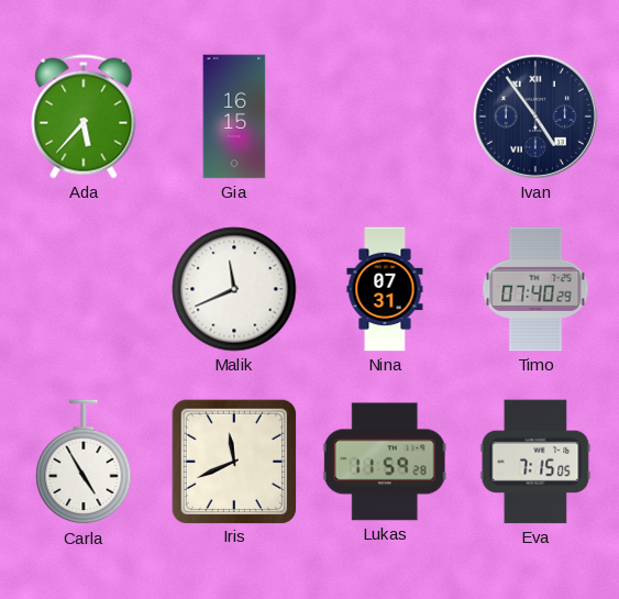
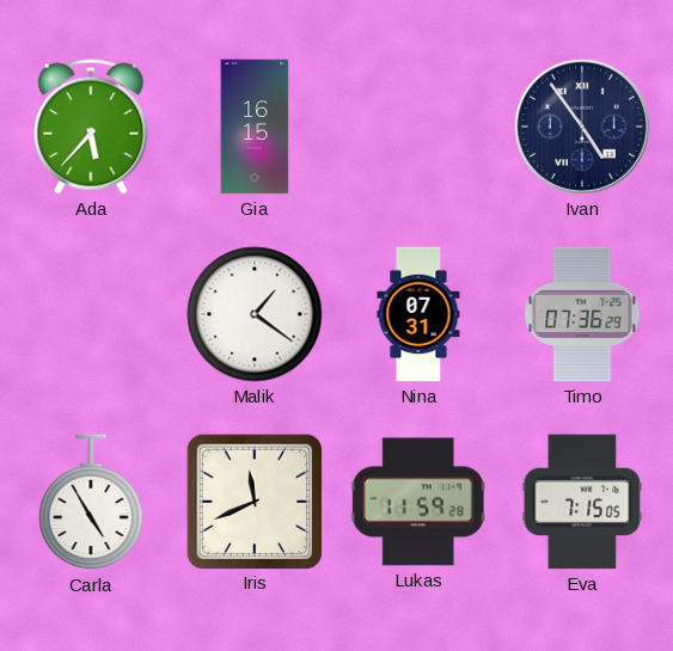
Malik: 11:41 -> 1:21
Timo: 07:40 -> 07:36
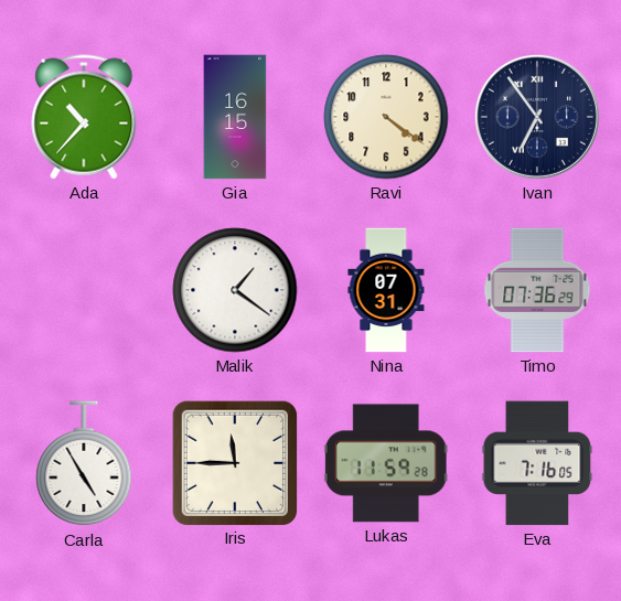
Ada: 5:37 -> 10:37
Ravi: none -> 4:21
Ivan: 4:54 -> 6:54
Iris: 11:41 -> 11:45
Eva: 7:15 -> 7:16
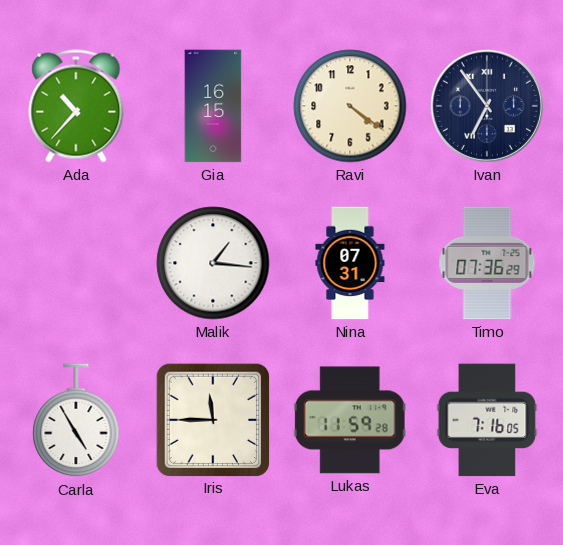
Malik: 1:21 -> 1:16
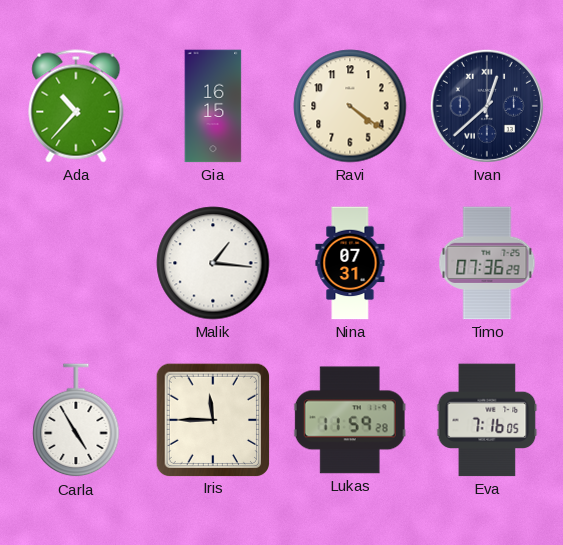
Ivan: 6:54 -> 12:38
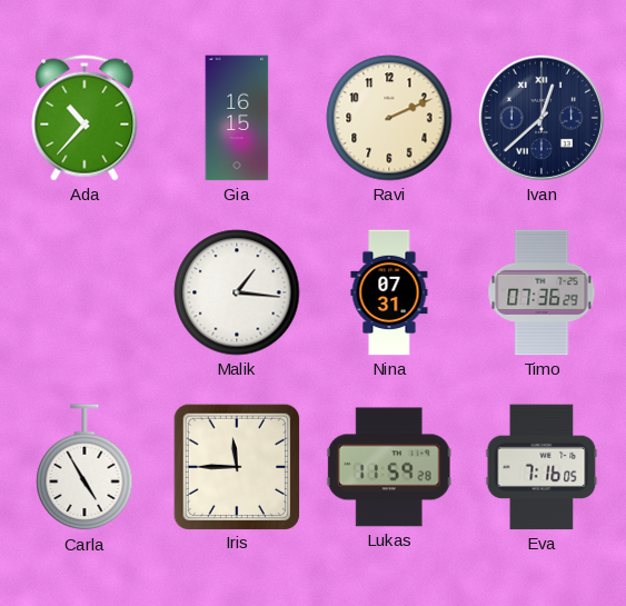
Ravi: 4:21 -> 2:11
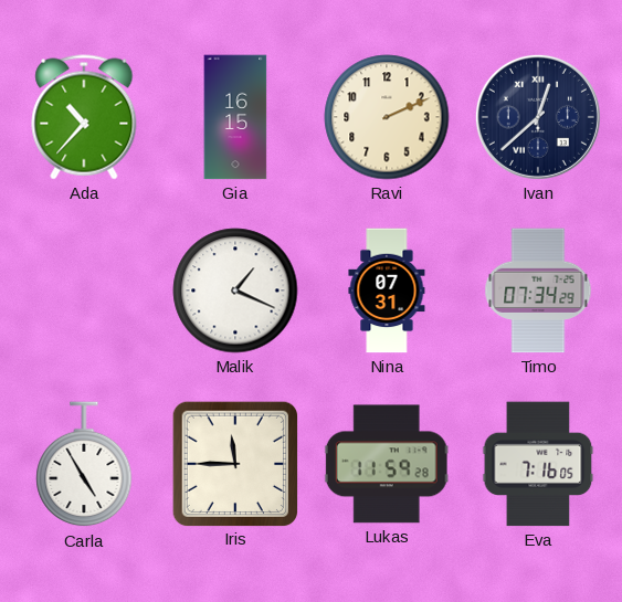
Malik: 1:16 -> 1:19
Timo: 07:36 -> 07:34
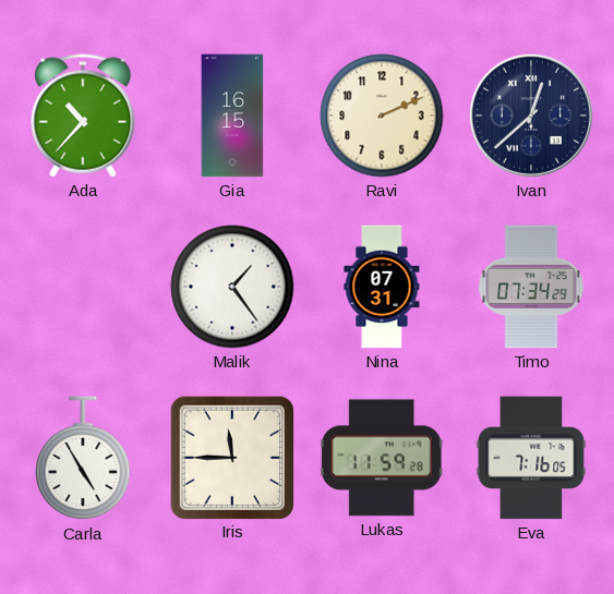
Malik: 1:19 -> 1:24
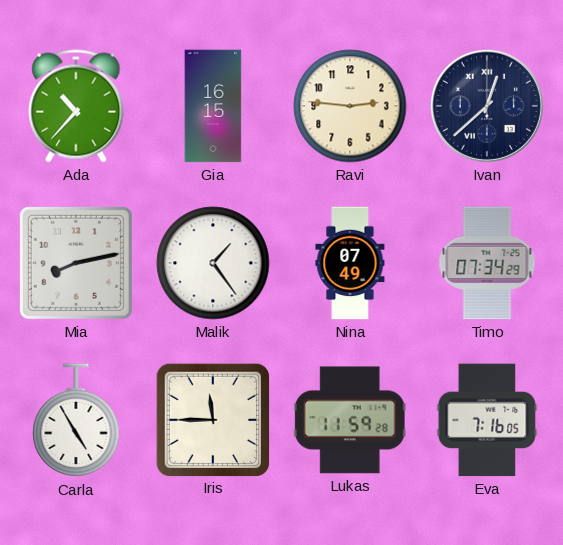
Ravi: 2:11 -> 2:46
Mia: none -> 8:13
Nina: 07:31 -> 07:49
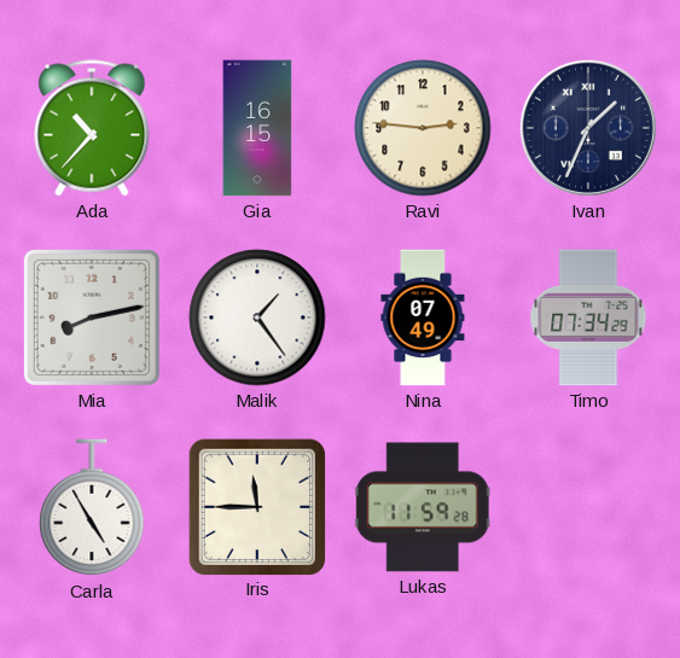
Ivan: 12:38 -> 1:34
Eva: 7:16 -> none
